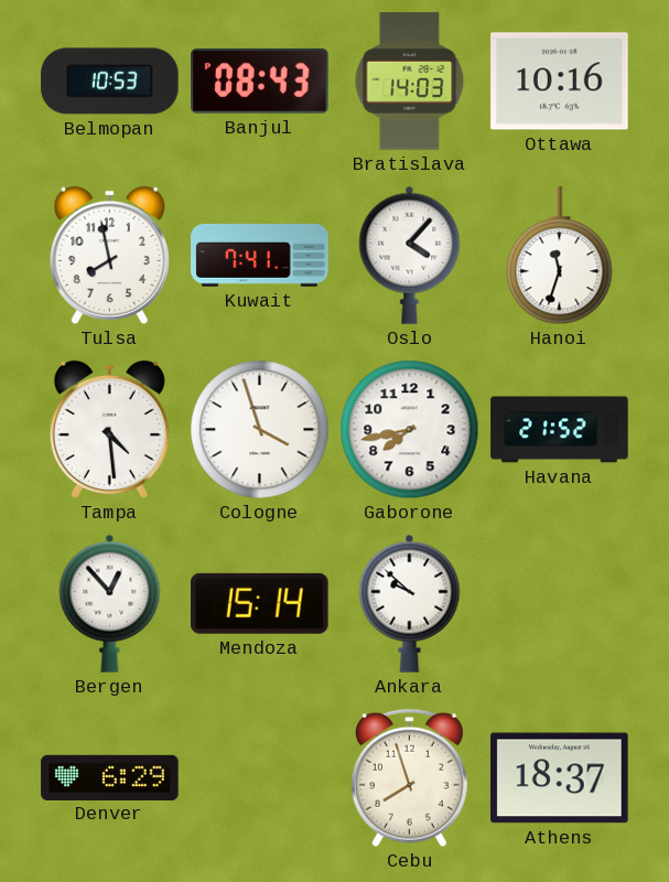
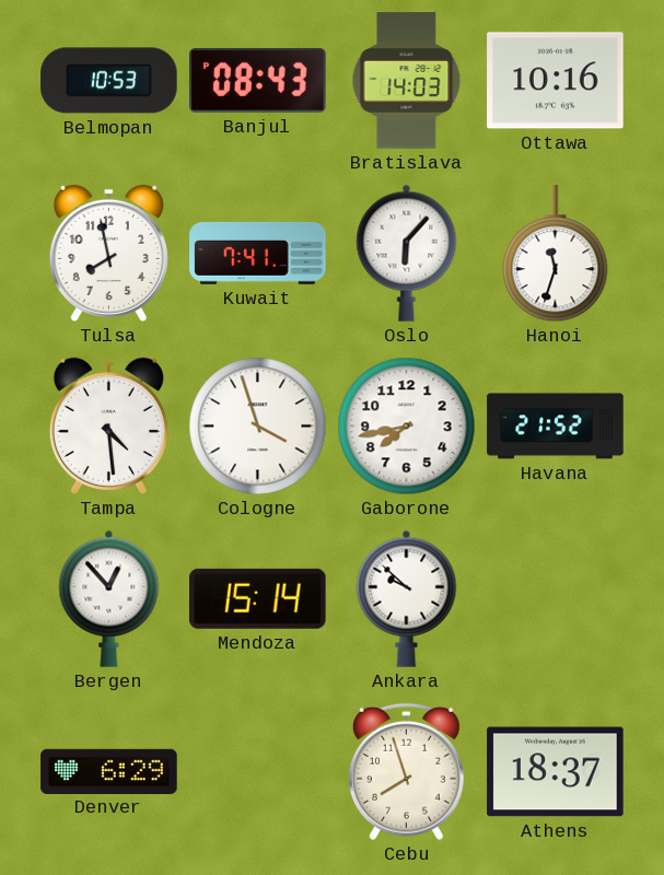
Oslo: 4:07 -> 6:07
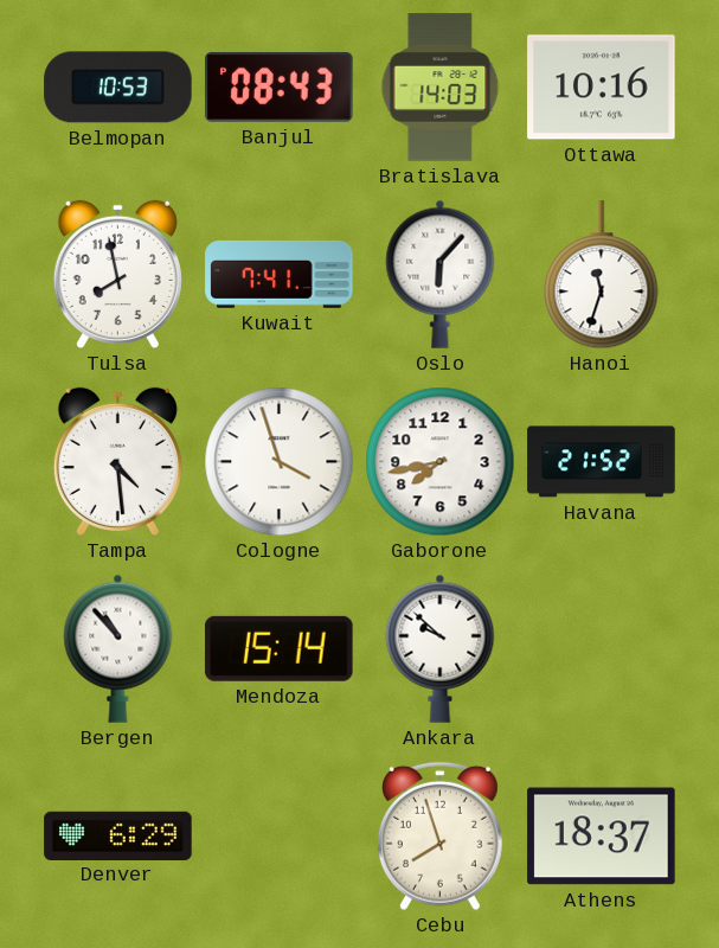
Bergen: 12:53 -> 10:53
